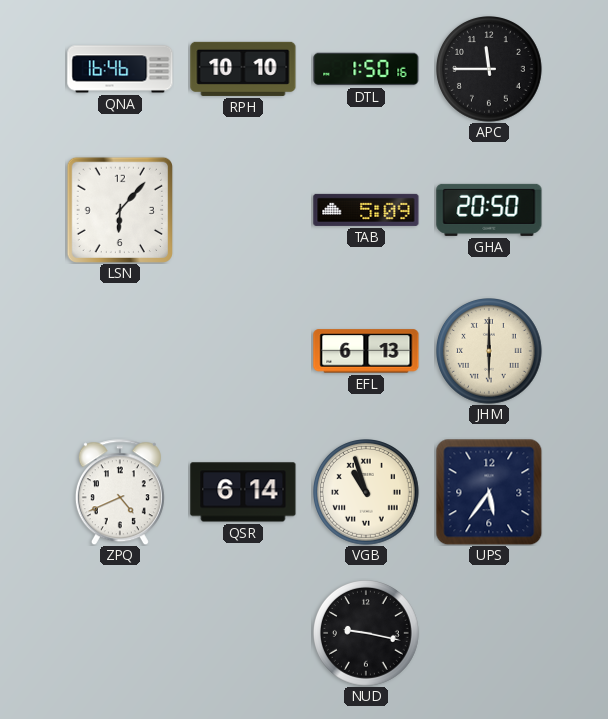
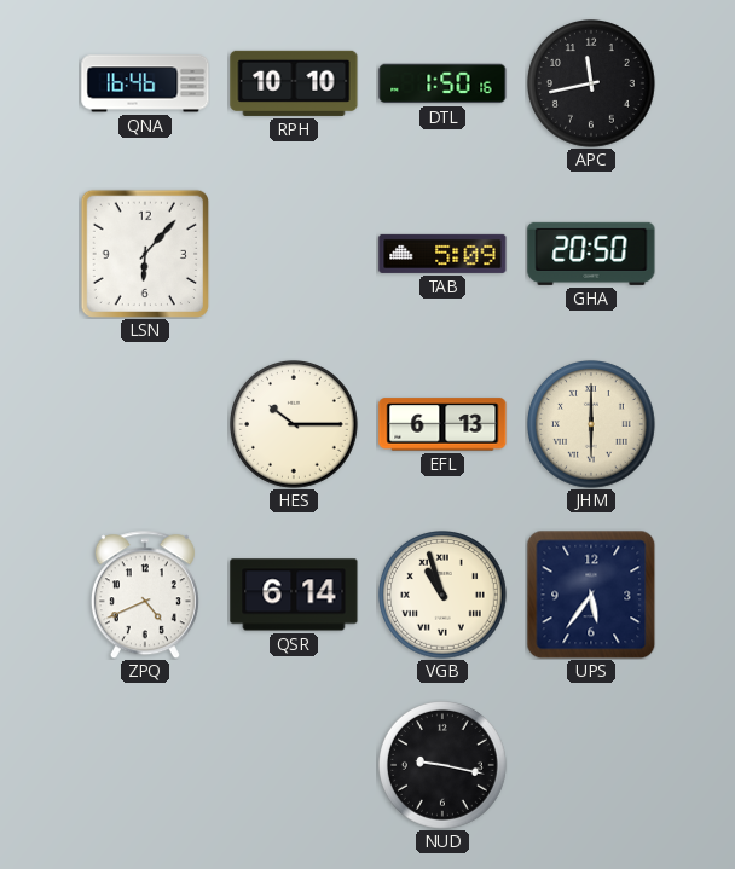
APC: 11:45 -> 11:43
HES: none -> 10:15
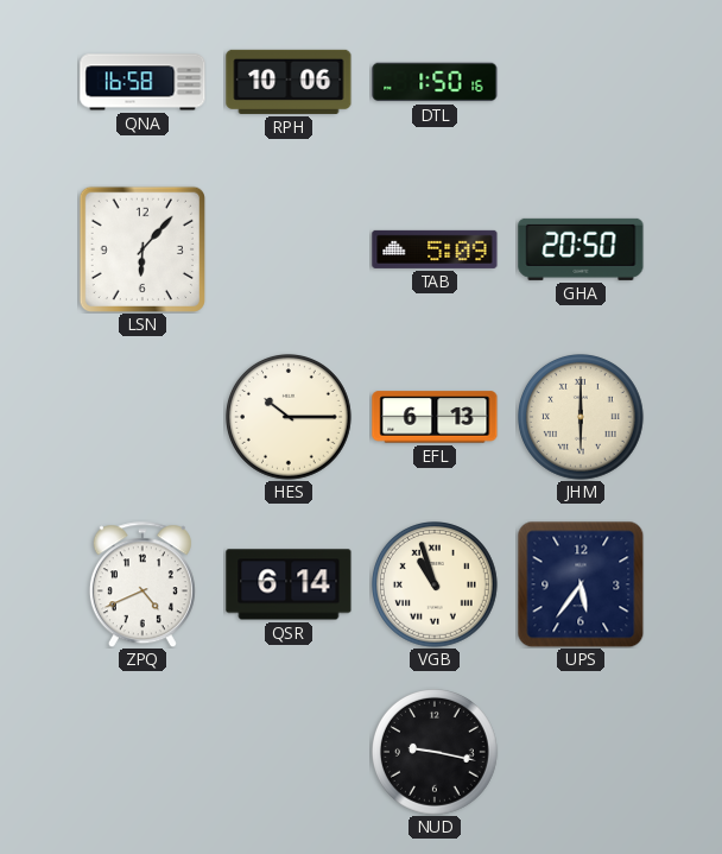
QNA: 16:46 -> 16:58
RPH: 10:10 -> 10:06
APC: 11:43 -> none
